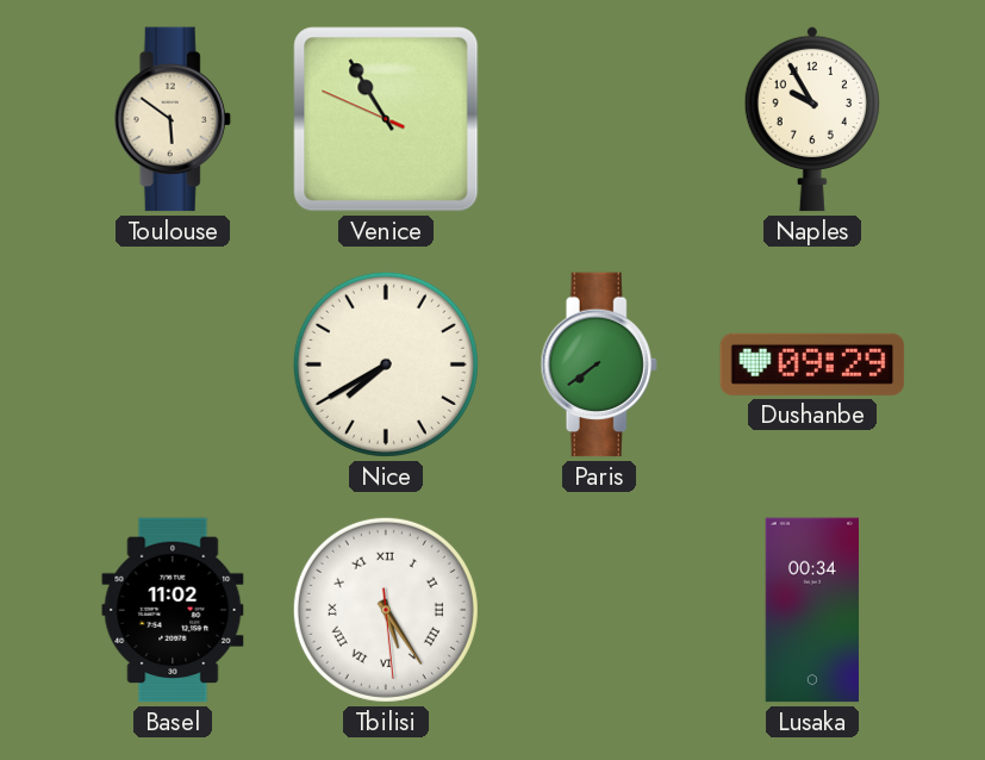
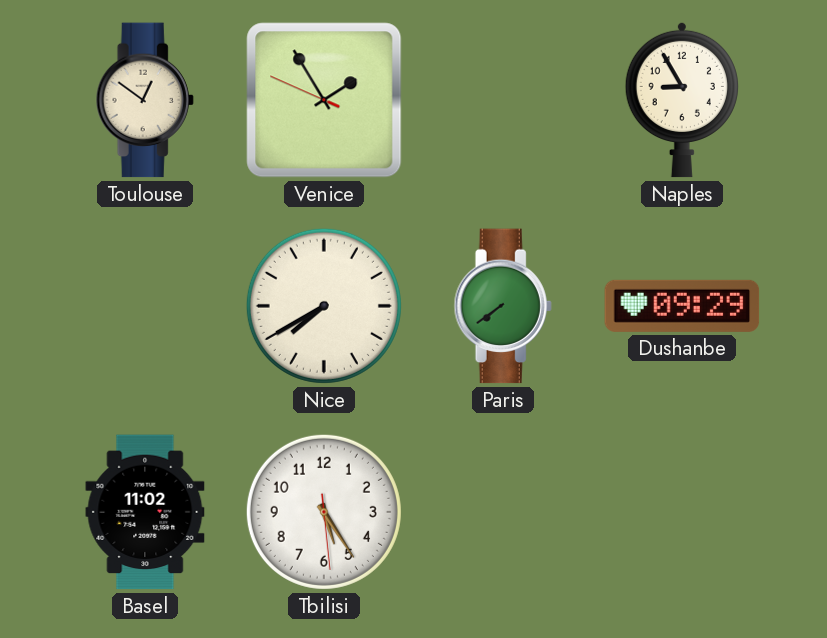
Toulouse: 5:51 -> 12:51
Venice: 10:54 -> 1:54
Naples: 9:55 -> 8:55
Tbilisi numerals: Roman -> Arabic
Lusaka: 00:34 -> none
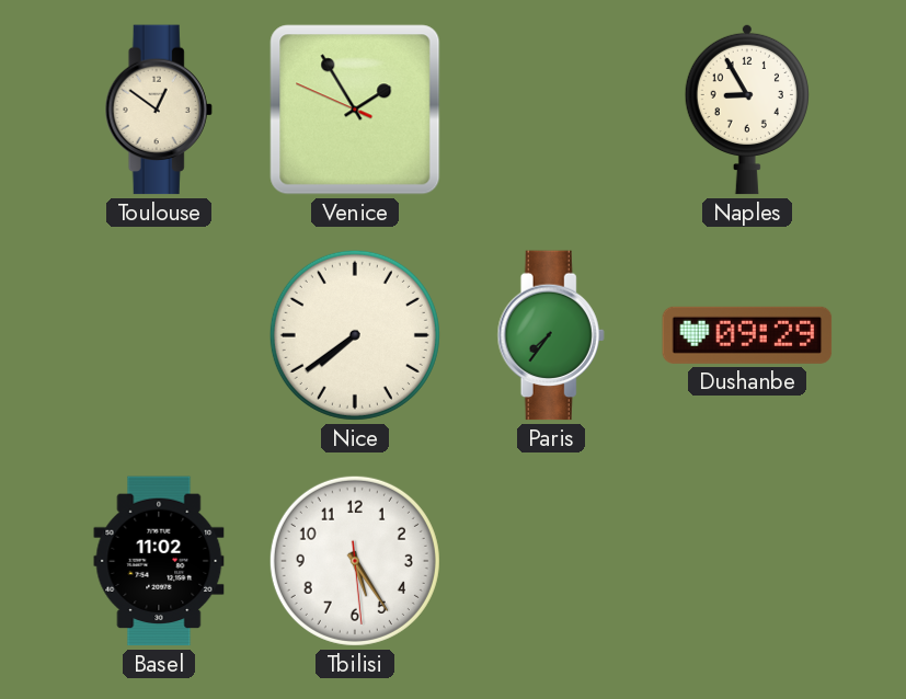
Nice: 7:40 -> 7:39
Paris: 7:39 -> 7:36
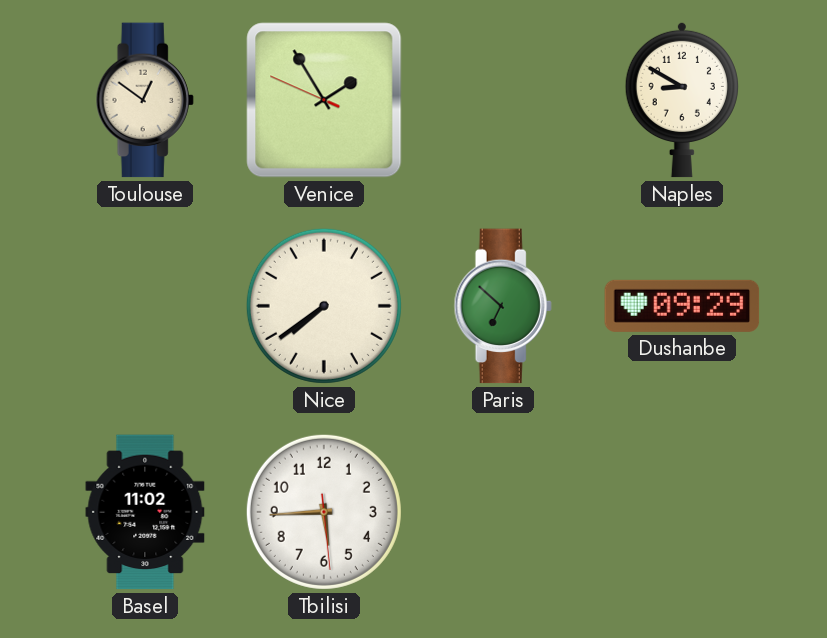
Naples: 8:55 -> 8:50
Paris: 7:36 -> 6:52
Tbilisi: 5:24 -> 5:44
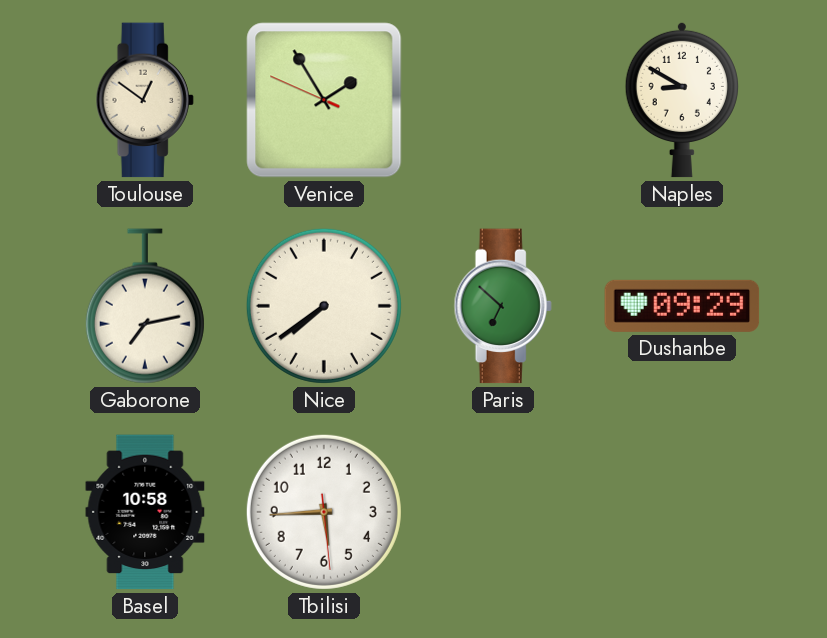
Gaborone: none -> 7:13
Basel: 11:02 -> 10:58
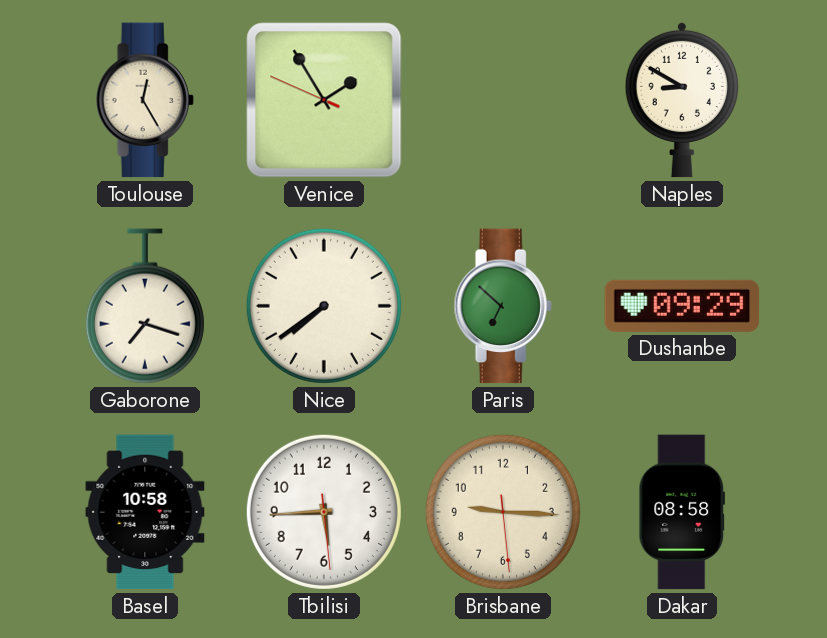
Toulouse: 12:51 -> 12:25
Gaborone: 7:13 -> 7:18
Brisbane: none -> 9:15
Dakar: none -> 08:58
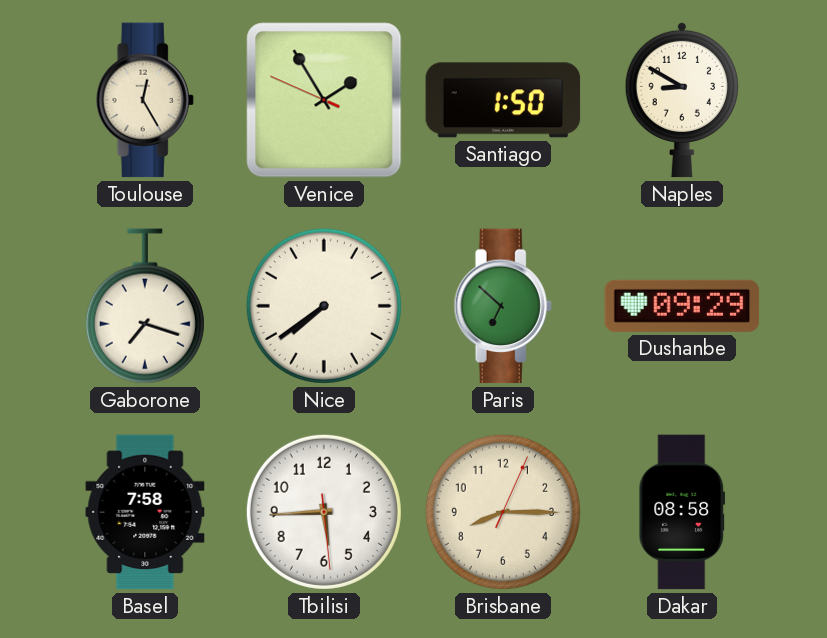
Santiago: none -> 1:50
Basel: 10:58 -> 7:58
Brisbane: 9:15 -> 8:15
